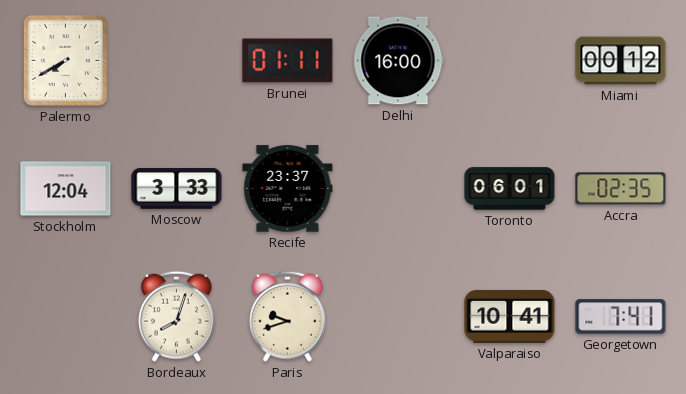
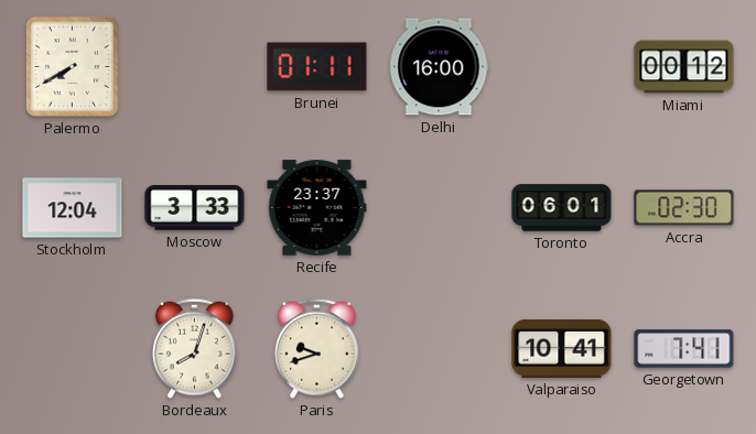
Accra: 02:35 -> 02:30
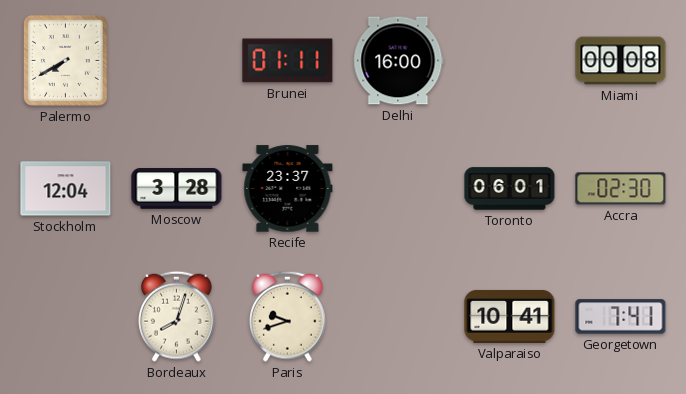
Miami: 00:12 -> 00:08
Moscow: 3:33 -> 3:28
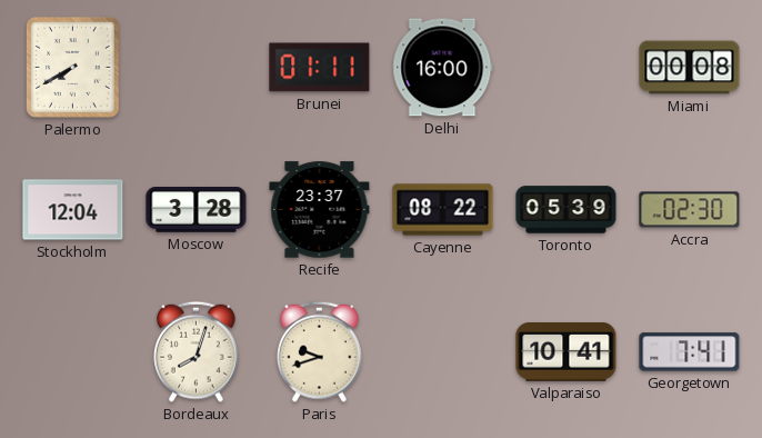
Cayenne: none -> 08:22
Toronto: 06:01 -> 05:39
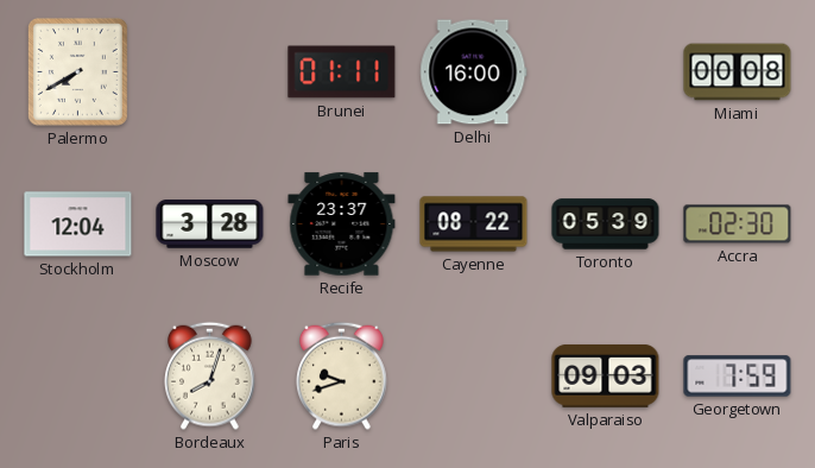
Valparaiso: 10:41 -> 09:03
Georgetown: 7:41 -> 7:59
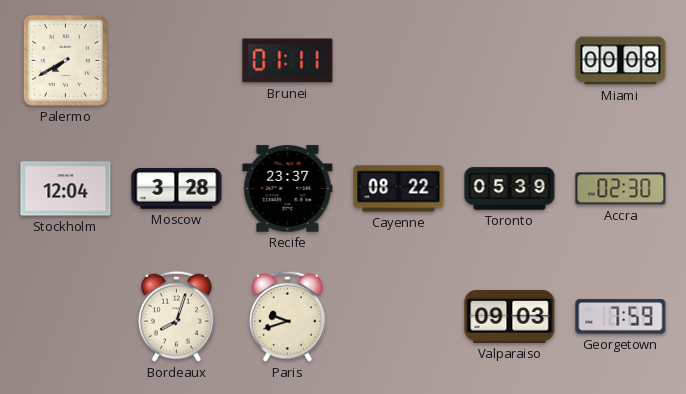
Delhi: 16:00 -> none
